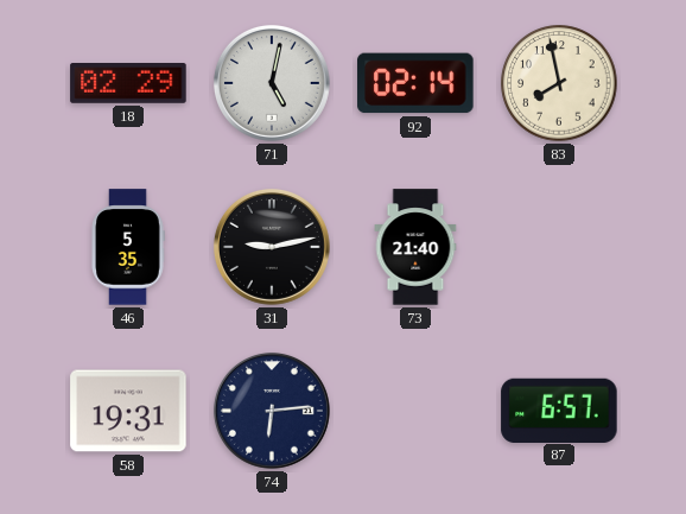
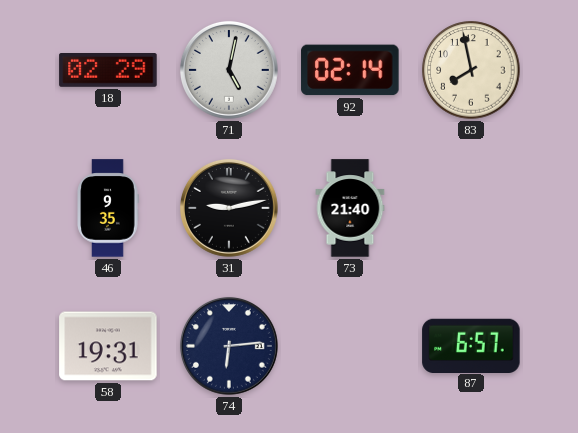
46: 5:35 -> 9:35
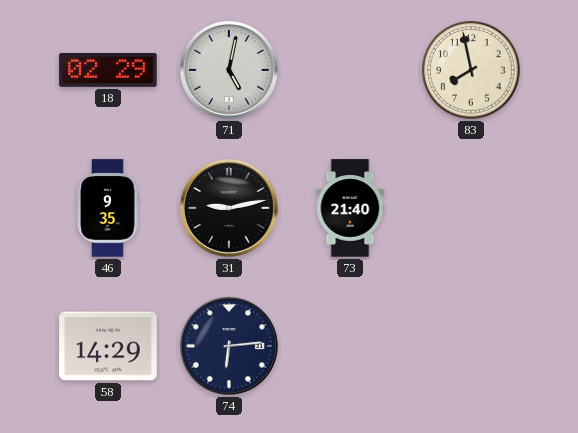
92: 02:14 -> none
58: 19:31 -> 14:29
87: 6:57 -> none
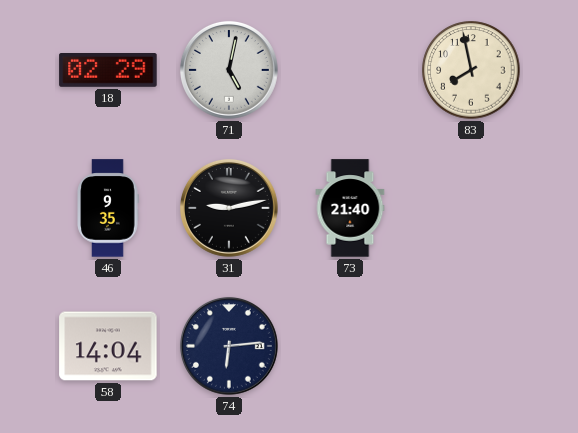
58: 14:29 -> 14:04
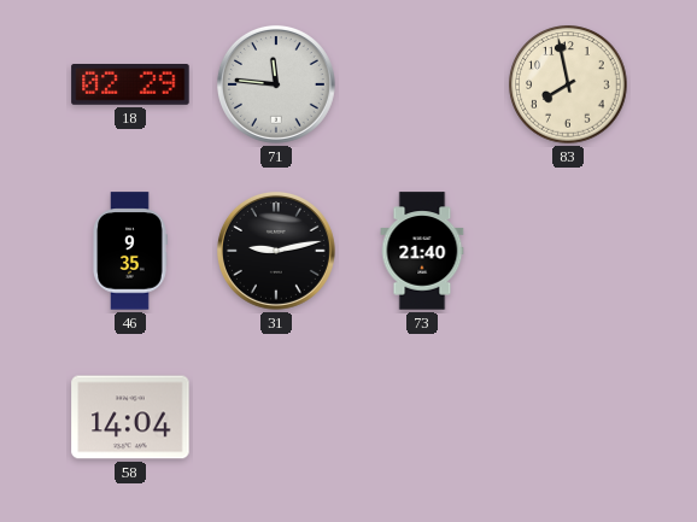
71: 5:02 -> 11:46
74: 6:14 -> none
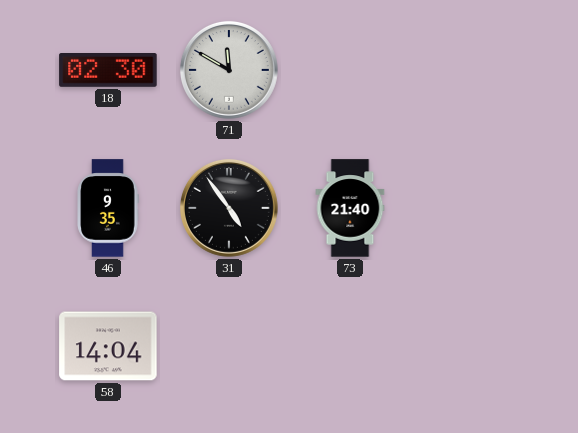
18: 02:29 -> 02:30
71: 11:46 -> 11:50
83: 7:58 -> none
31: 9:13 -> 4:54
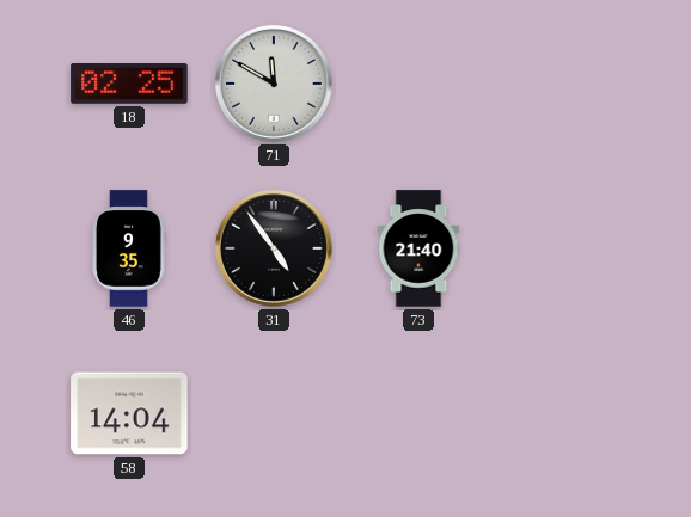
18: 02:30 -> 02:25
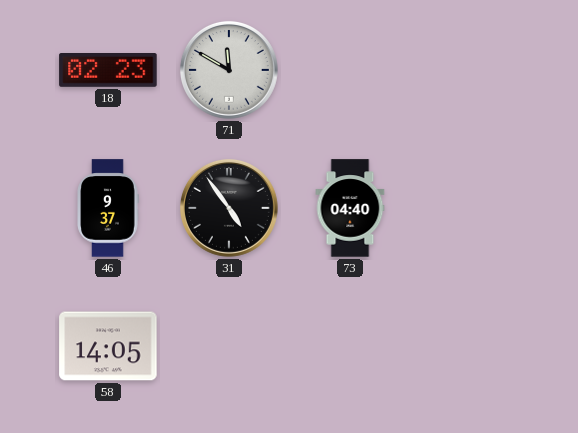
18: 02:25 -> 02:23
46: 9:35 -> 9:37
73: 21:40 -> 04:40
58: 14:04 -> 14:05
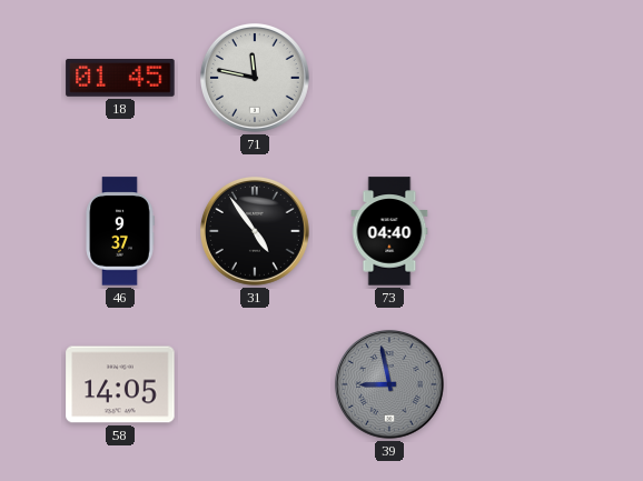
18: 02:23 -> 01:45
71: 11:50 -> 11:47
39: none -> 8:58
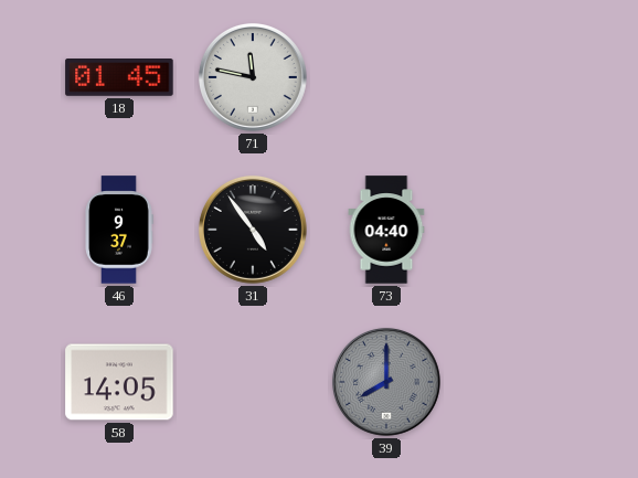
39: 8:58 -> 8:00
